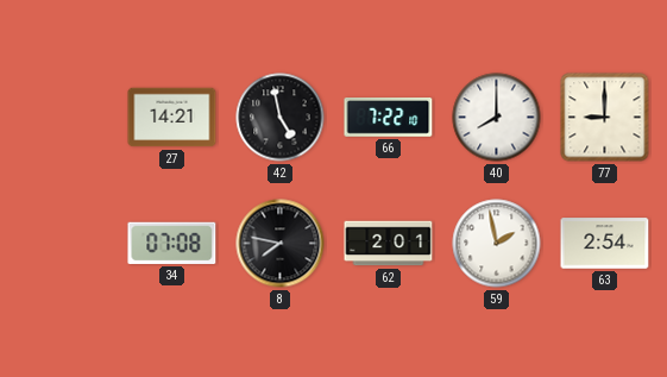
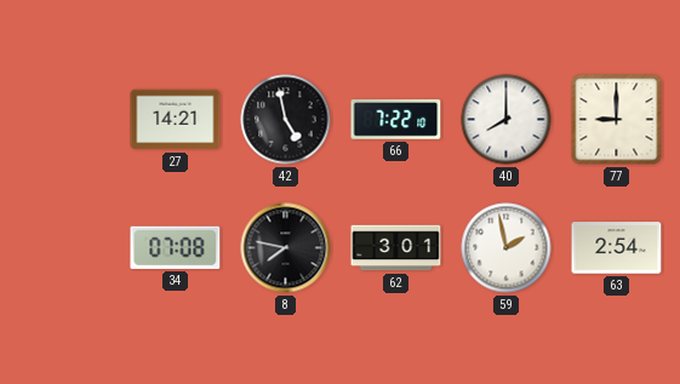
62: 2:01 -> 3:01
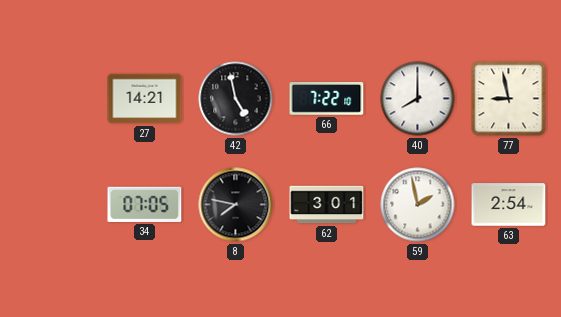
77: 9:00 -> 8:58
34: 07:08 -> 07:05
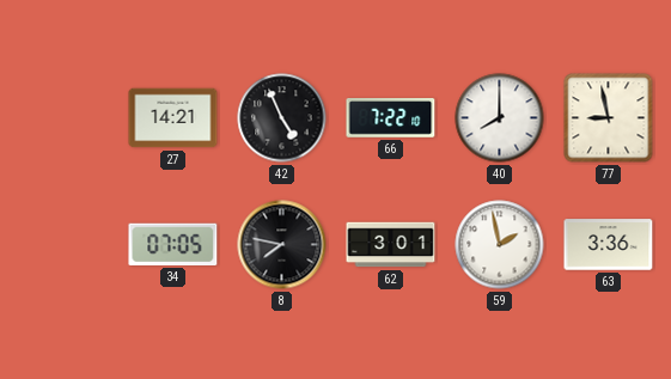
42: 4:58 -> 4:56
63: 2:54 -> 3:36
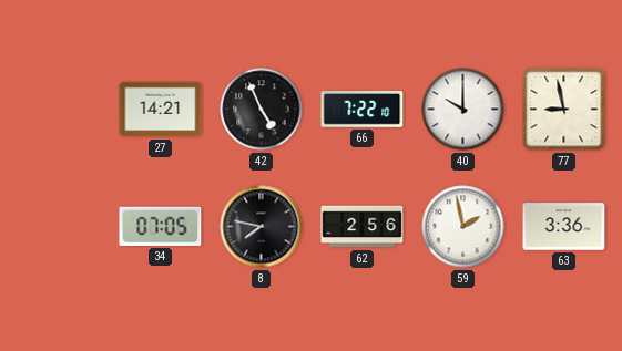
40: 8:00 -> 10:00
62: 3:01 -> 2:56
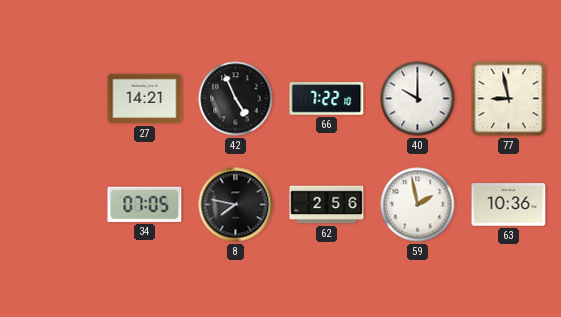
63: 3:36 -> 10:36
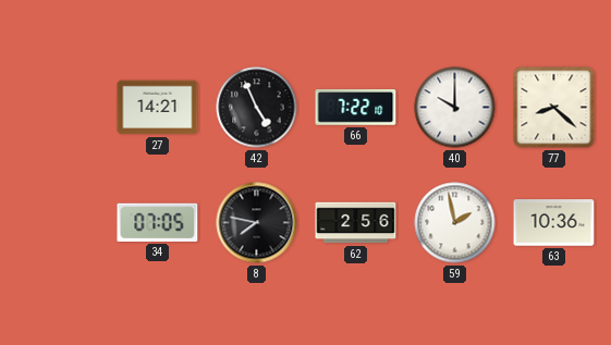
77: 8:58 -> 8:22
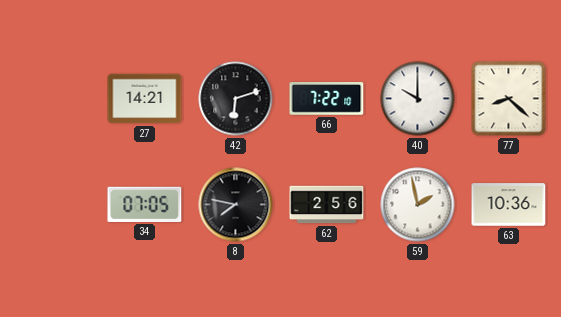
42: 4:56 -> 6:12
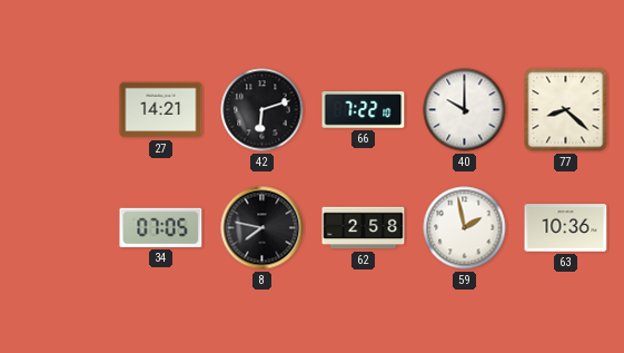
62: 2:56 -> 2:58
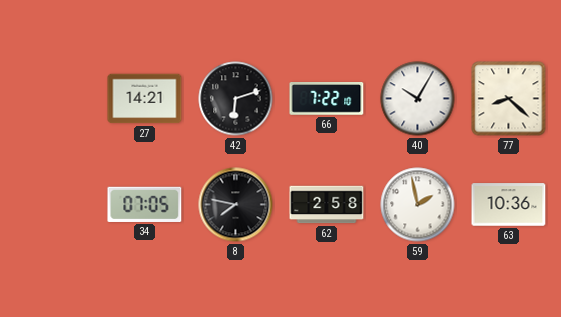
40: 10:00 -> 10:05
